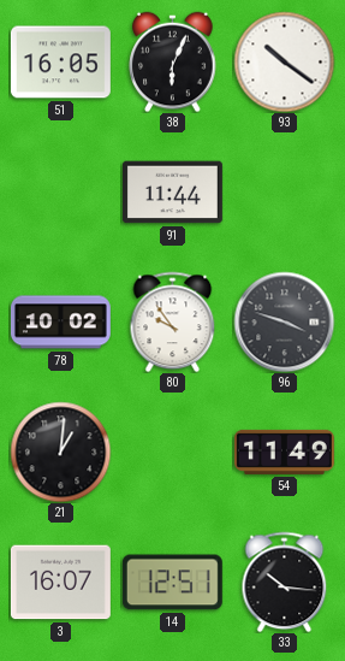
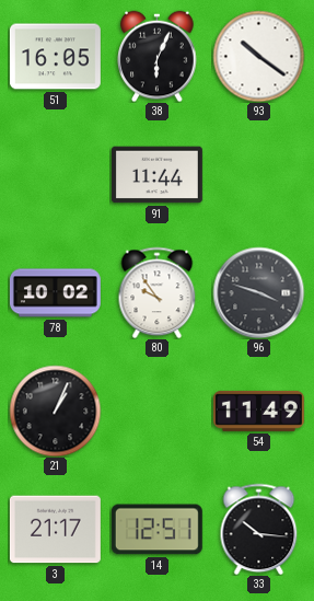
21: 1:01 -> 1:04
3: 16:07 -> 21:17
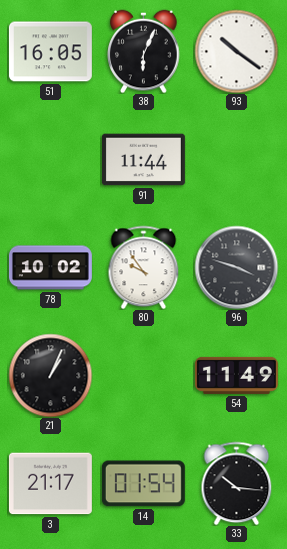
14: 12:51 -> 01:54
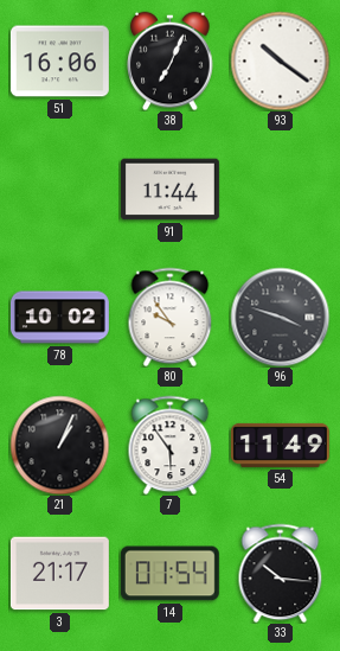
51: 16:05 -> 16:06
38: 6:04 -> 7:04
7: none -> 5:54
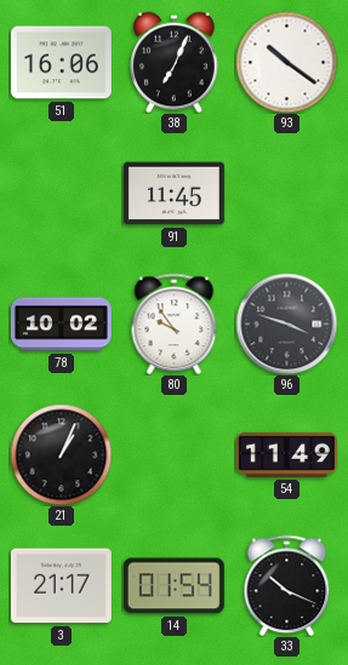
91: 11:44 -> 11:45
7: 5:54 -> none
33: 10:16 -> 10:19
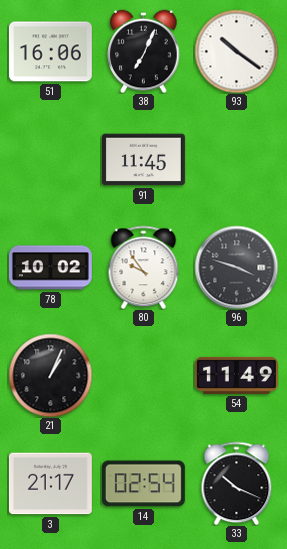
14: 01:54 -> 02:54
